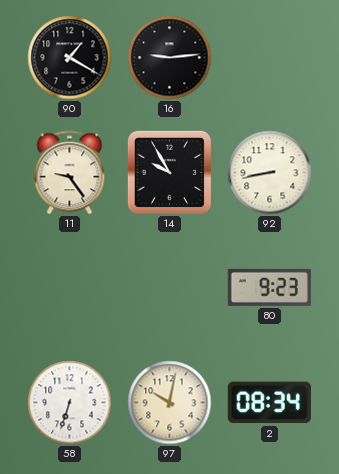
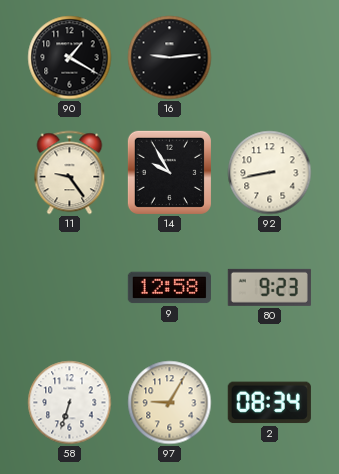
9: none -> 12:58
97: 10:02 -> 9:05
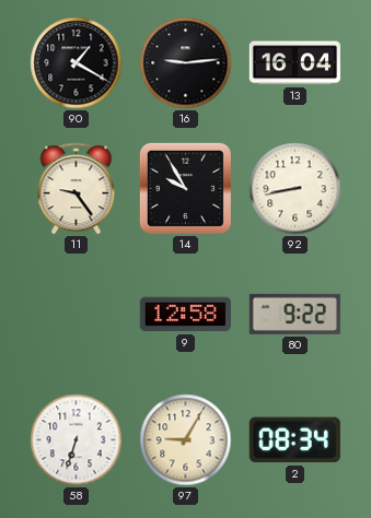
13: none -> 16:04
80: 9:23 -> 9:22
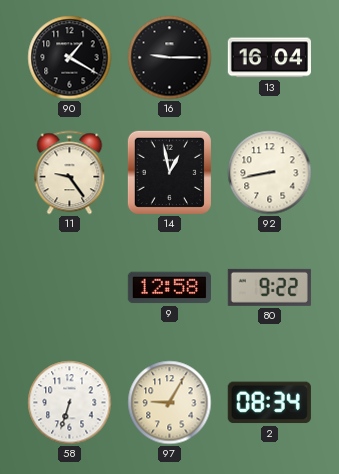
16: 9:14 -> 9:15
14: 9:55 -> 12:58
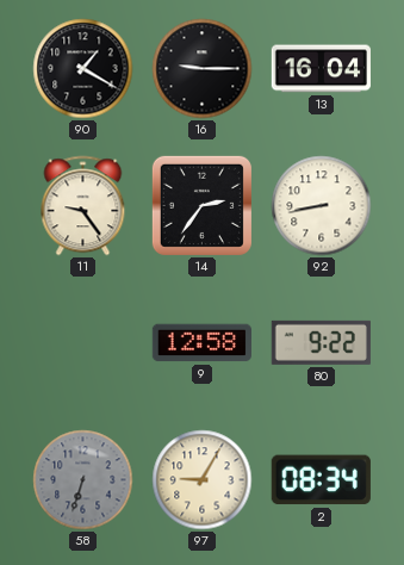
14: 12:58 -> 2:36
58 dial: white -> grey
